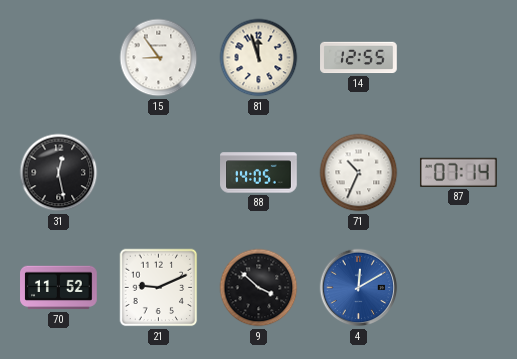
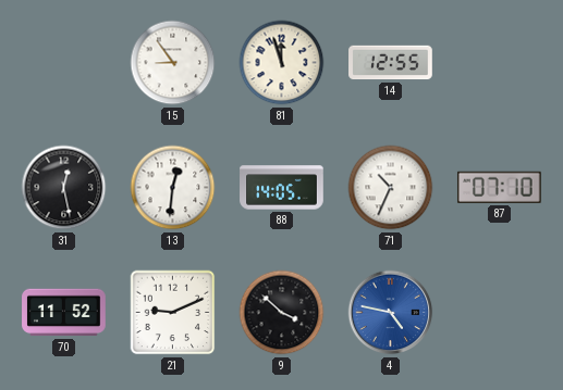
13: none -> 12:31
87: 07:14 -> 07:10
4: 12:10 -> 4:47
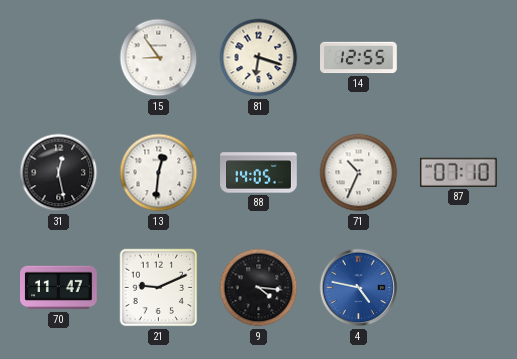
81: 11:57 -> 6:18
70: 11:52 -> 11:47
9: 3:52 -> 4:16
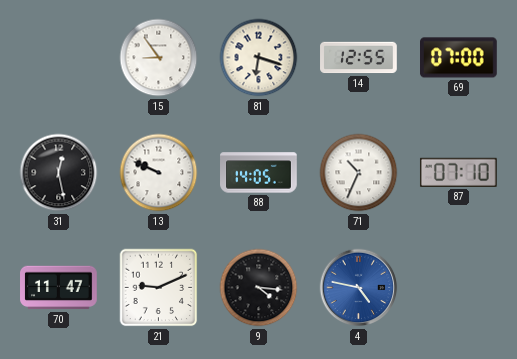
69: none -> 07:00
13: 12:31 -> 9:49
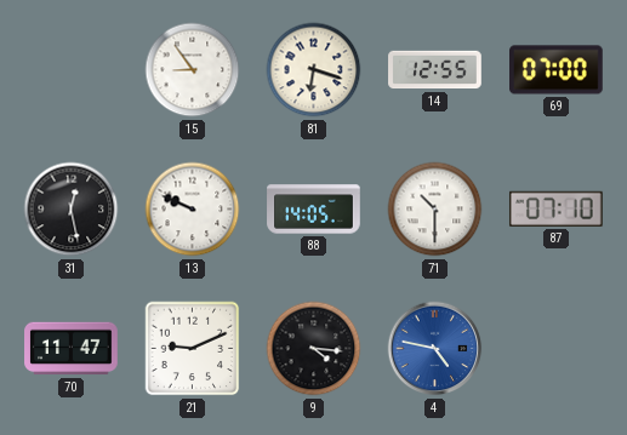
71: 10:34 -> 10:30
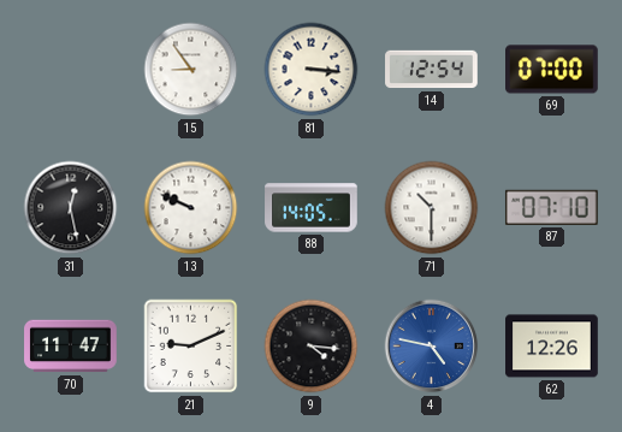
81: 6:18 -> 3:16
14: 12:55 -> 12:54
62: none -> 12:26
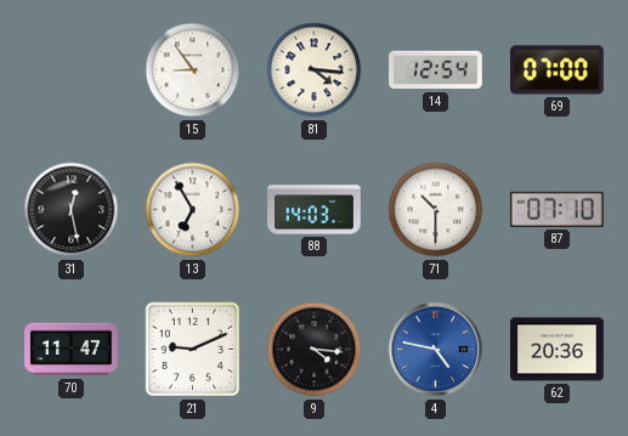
81: 3:16 -> 4:16
13: 9:49 -> 6:55
88: 14:05 -> 14:03
62: 12:26 -> 20:36
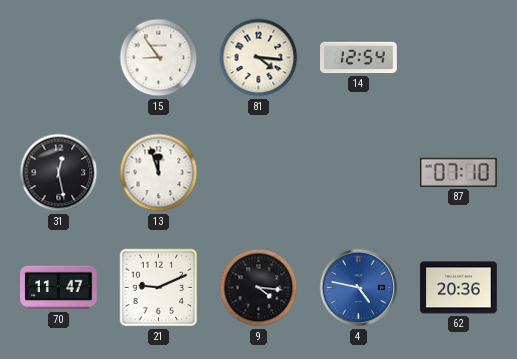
69: 07:00 -> none
13: 6:55 -> 11:57
88: 14:03 -> none
71: 10:30 -> none
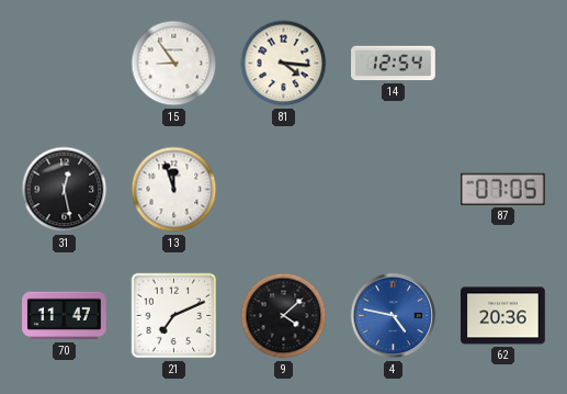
87: 07:10 -> 07:05
21: 9:11 -> 7:11
9: 4:16 -> 4:08
